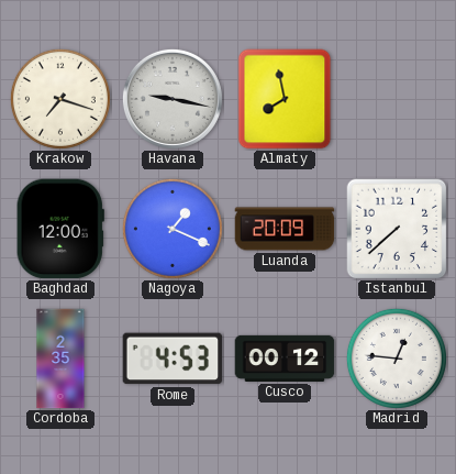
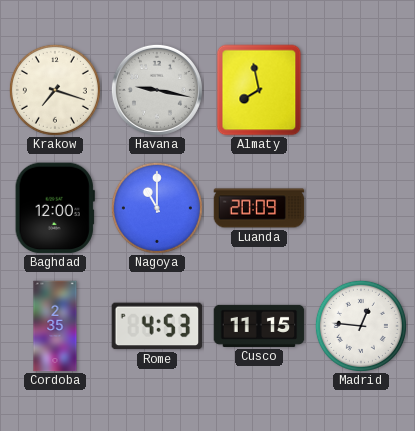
Nagoya: 1:19 -> 11:00
Istanbul: 7:38 -> none
Cusco: 00:12 -> 11:15
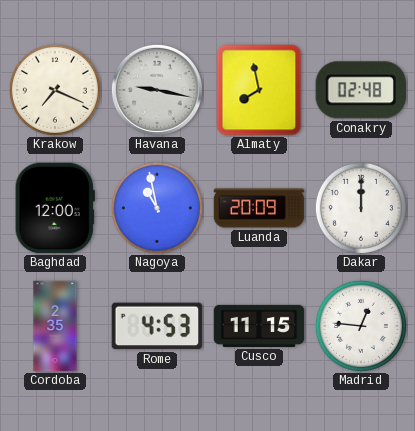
Krakow: 7:18 -> 7:19
Conakry: none -> 02:48
Nagoya: 11:00 -> 10:58
Dakar: none -> 12:00
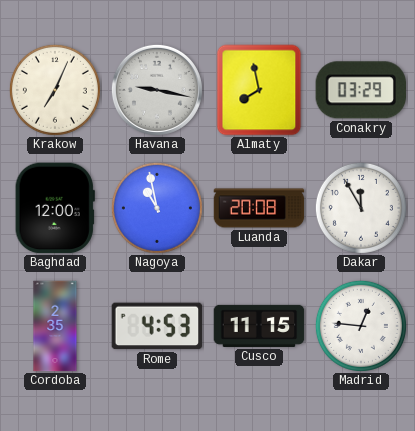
Krakow: 7:19 -> 7:04
Conakry: 02:48 -> 03:29
Luanda: 20:09 -> 20:08
Dakar: 12:00 -> 11:55
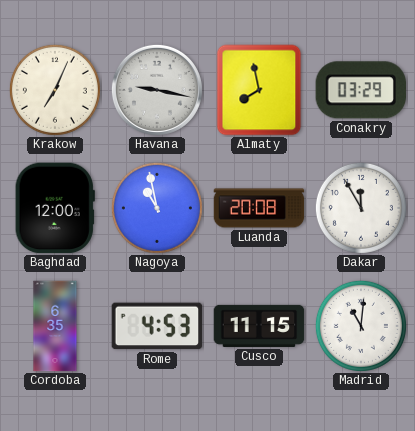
Cordoba: 2:35 -> 6:35
Madrid: 12:46 -> 11:01
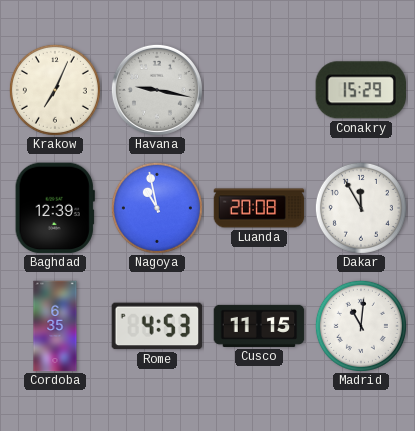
Almaty: 7:58 -> none
Conakry: 03:29 -> 15:29
Baghdad: 12:00 -> 12:39
